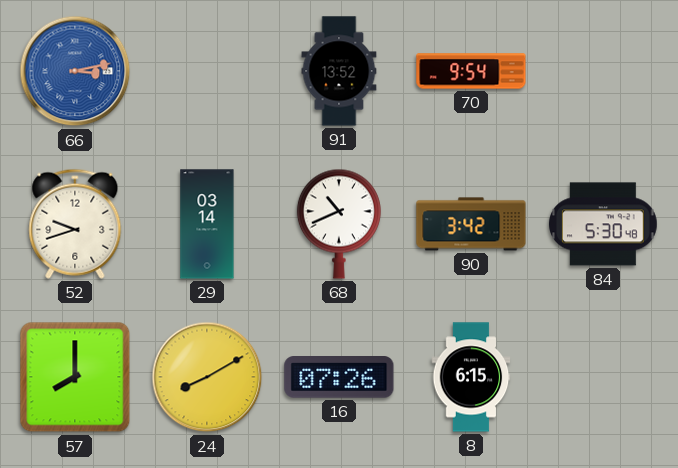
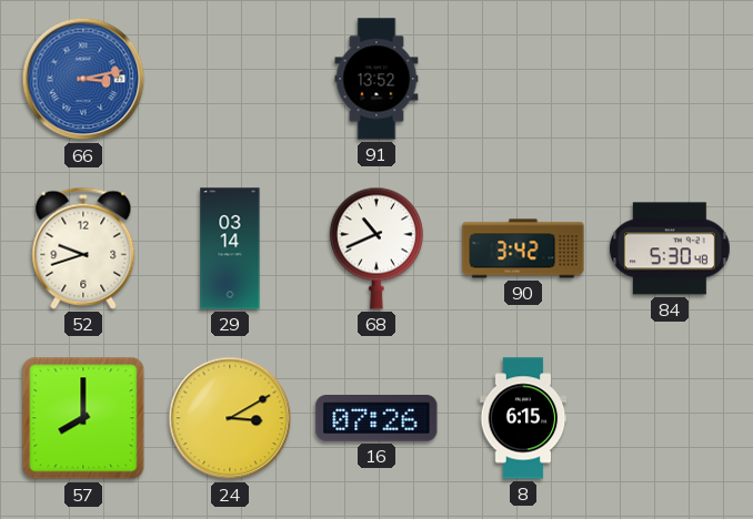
70: 9:54 -> none
24: 8:10 -> 3:10
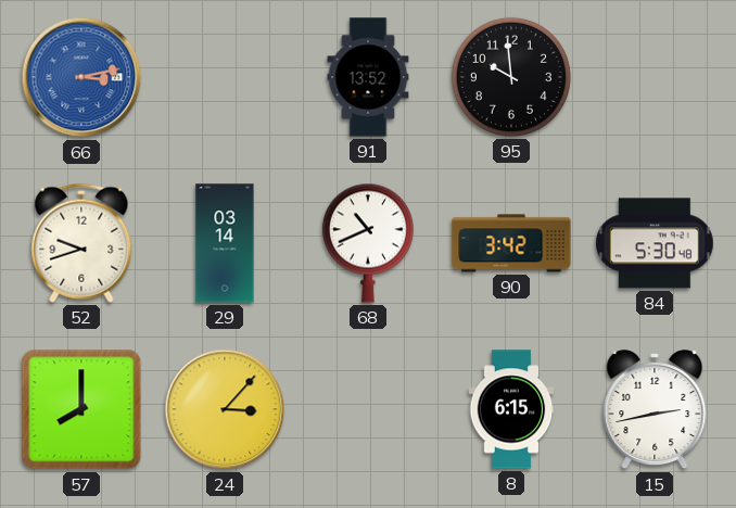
95: none -> 9:59
24: 3:10 -> 3:07
16: 07:26 -> none
15: none -> 2:43
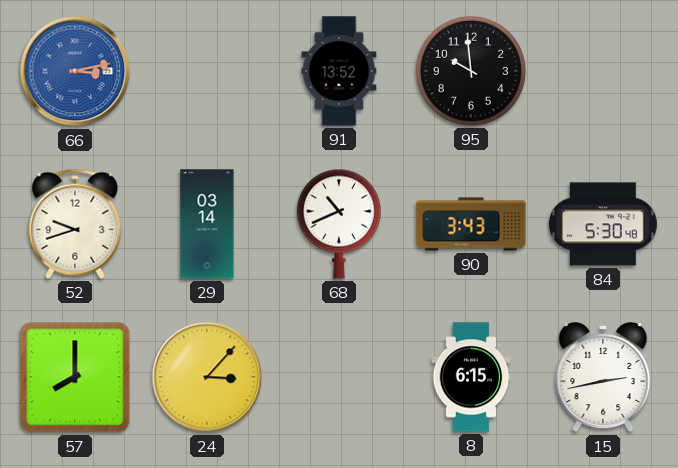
90: 3:42 -> 3:43
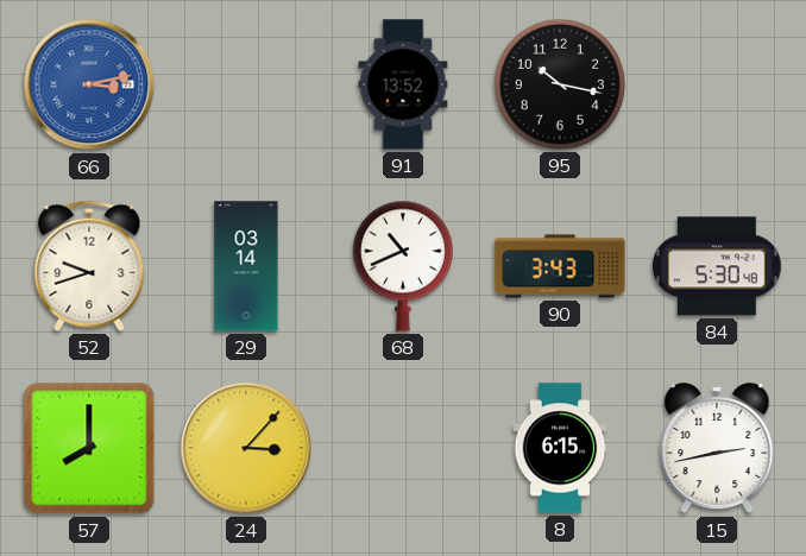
95: 9:59 -> 10:17
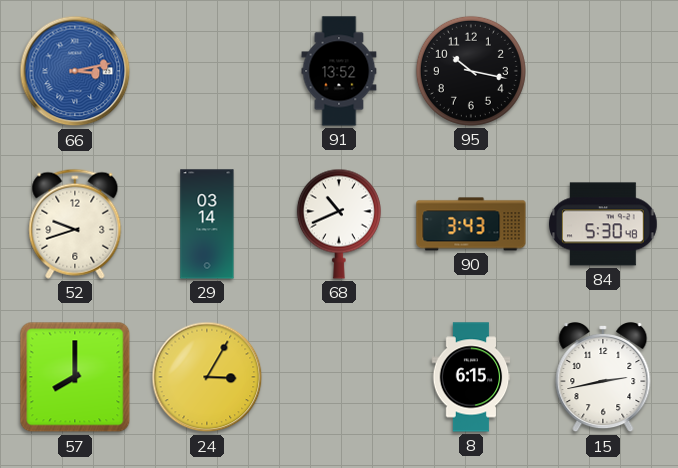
24: 3:07 -> 3:05
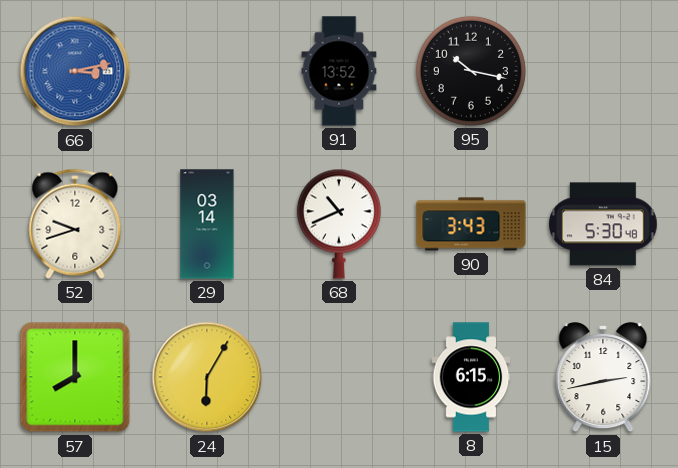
24: 3:05 -> 6:05
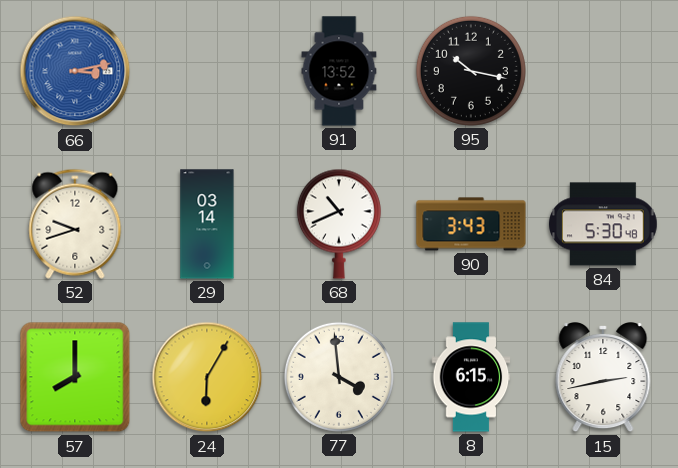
77: none -> 3:59
